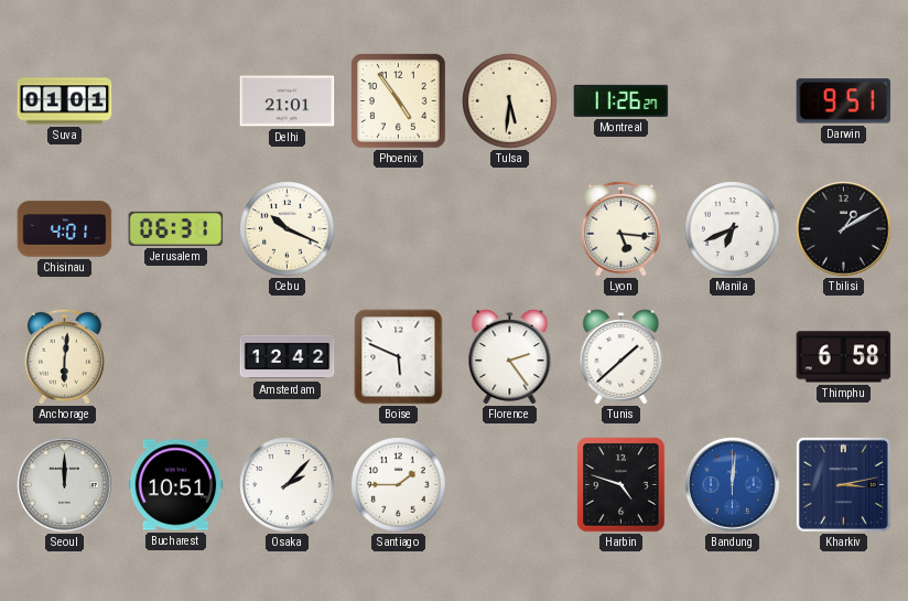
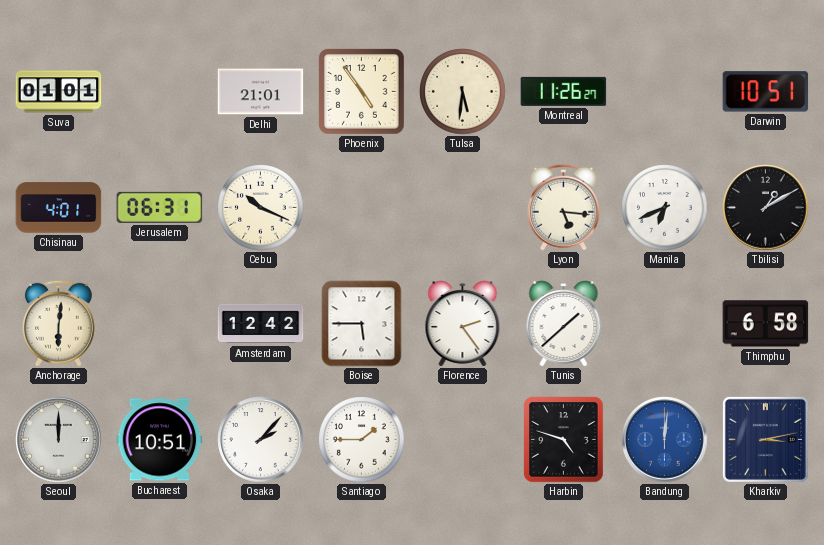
Darwin: 9:51 -> 10:51
Boise: 5:49 -> 5:45
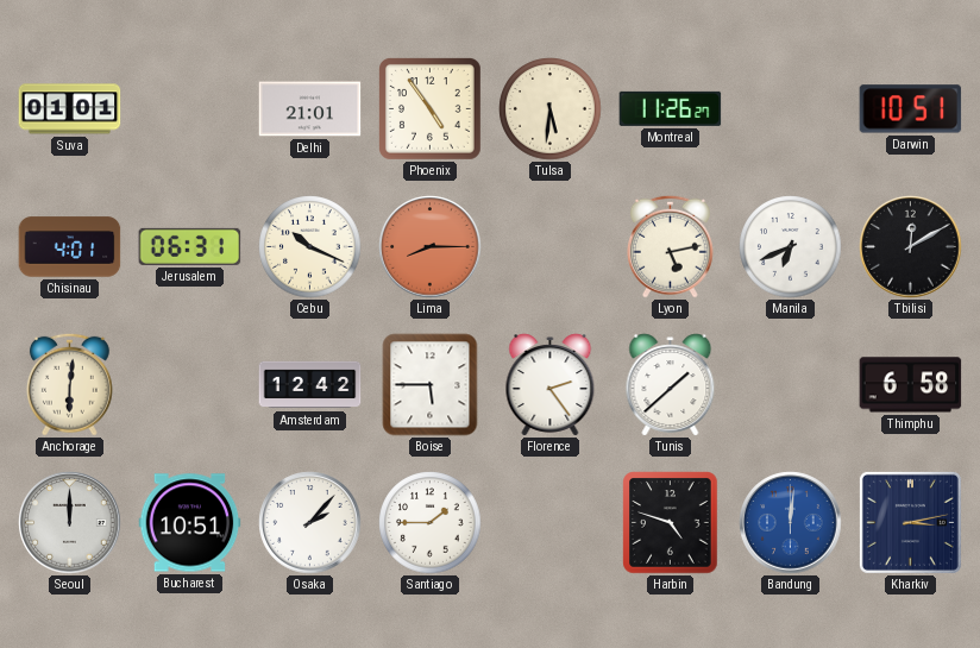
Lima: none -> 8:15
Lyon: 5:16 -> 5:13
Tbilisi: 1:10 -> 12:10
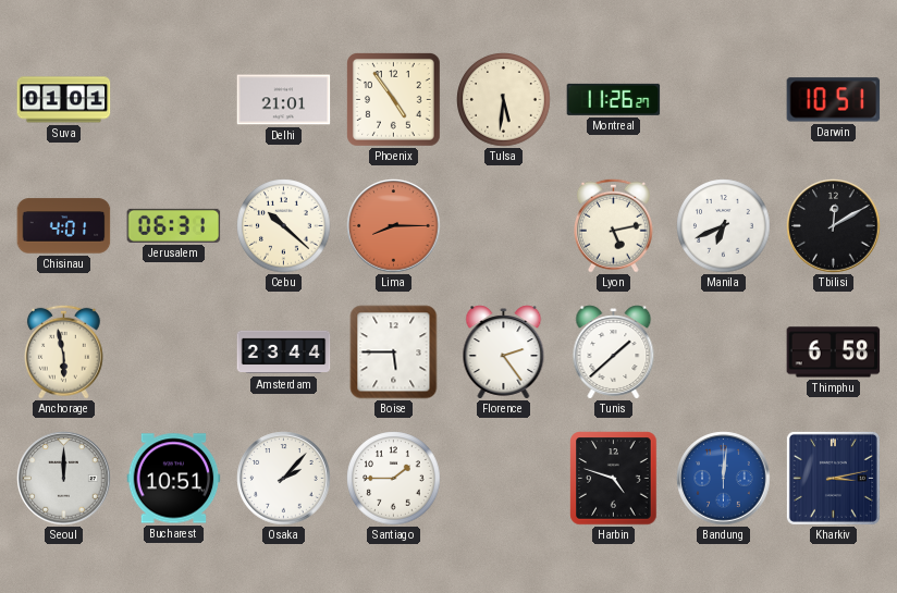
Cebu: 10:19 -> 10:22
Anchorage: 6:01 -> 5:58
Amsterdam: 12:42 -> 23:44
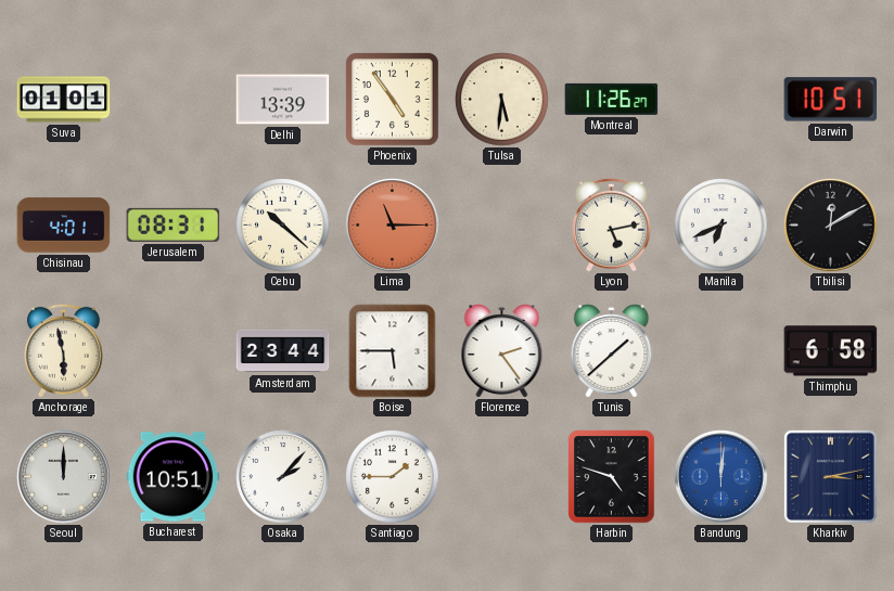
Delhi: 21:01 -> 13:39
Jerusalem: 06:31 -> 08:31
Lima: 8:15 -> 11:15
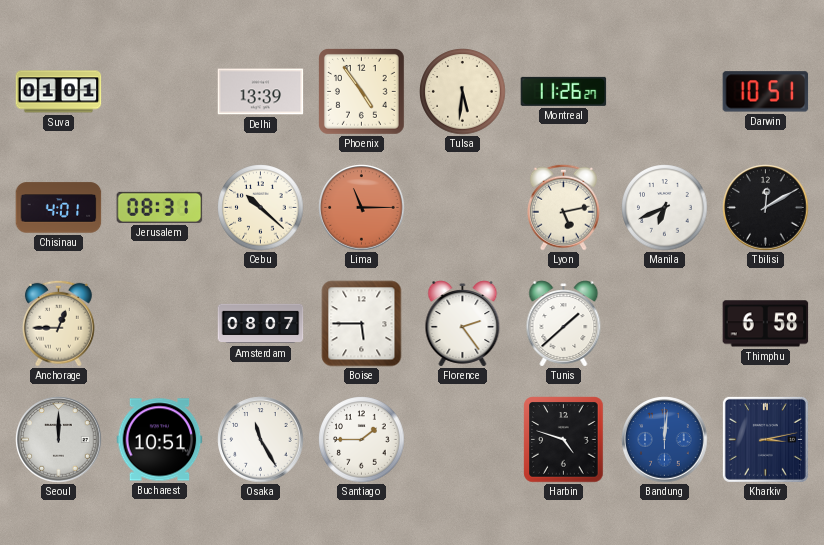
Anchorage: 5:58 -> 12:45
Amsterdam: 23:44 -> 08:07
Osaka: 2:07 -> 11:25
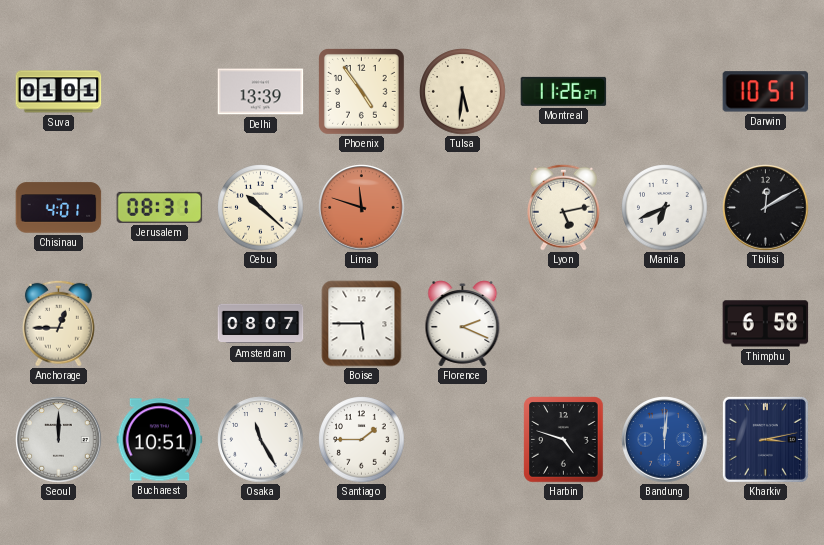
Lima: 11:15 -> 11:48
Florence: 2:24 -> 2:19
Tunis: 1:38 -> none
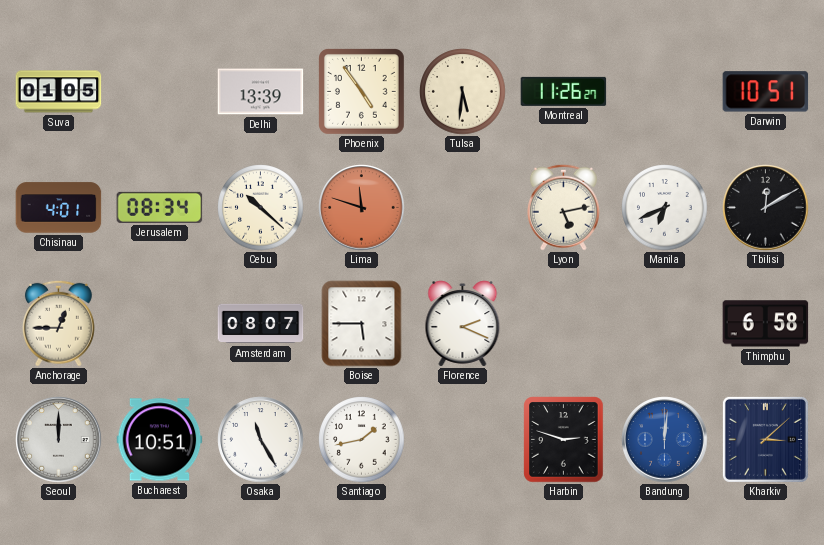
Suva: 01:01 -> 01:05
Jerusalem: 08:31 -> 08:34
Santiago: 1:45 -> 1:43
Harbin: 4:48 -> 2:48
Kharkiv: 3:13 -> 3:08
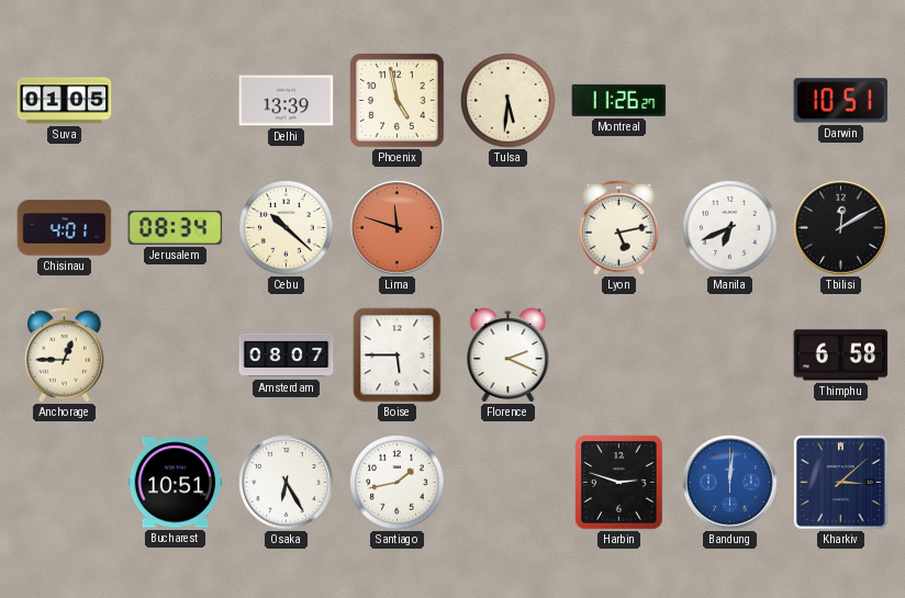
Phoenix: 4:54 -> 4:58
Seoul: 12:00 -> none
Osaka: 11:25 -> 6:25
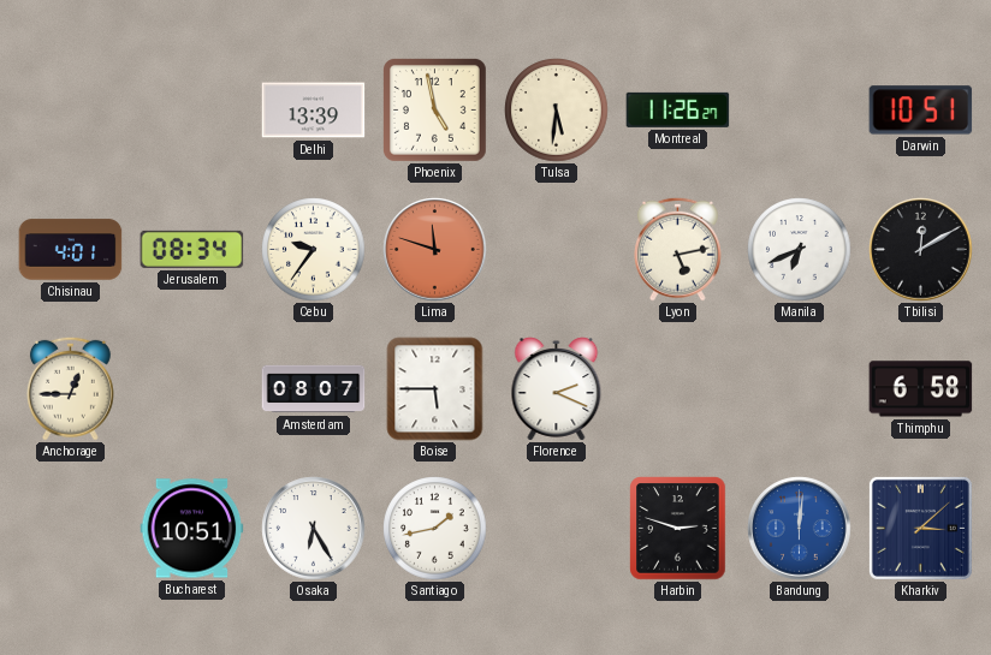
Suva: 01:05 -> none
Cebu: 10:22 -> 9:36
